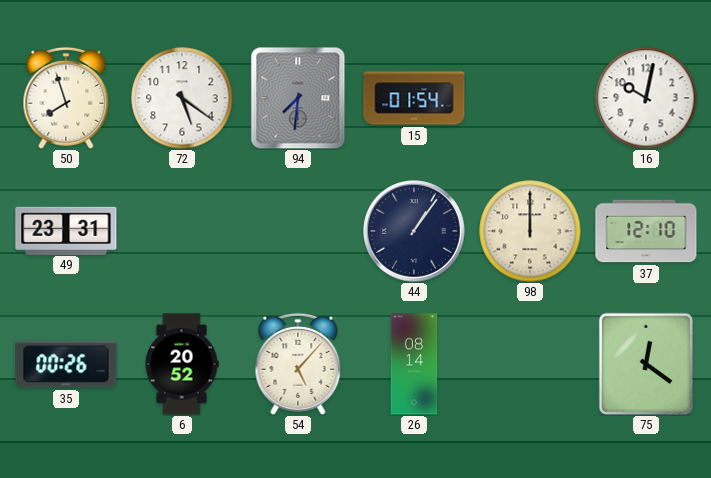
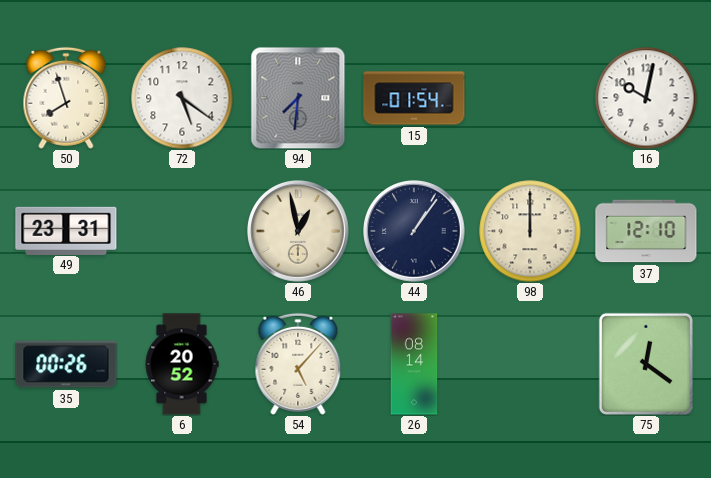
46: none -> 12:58
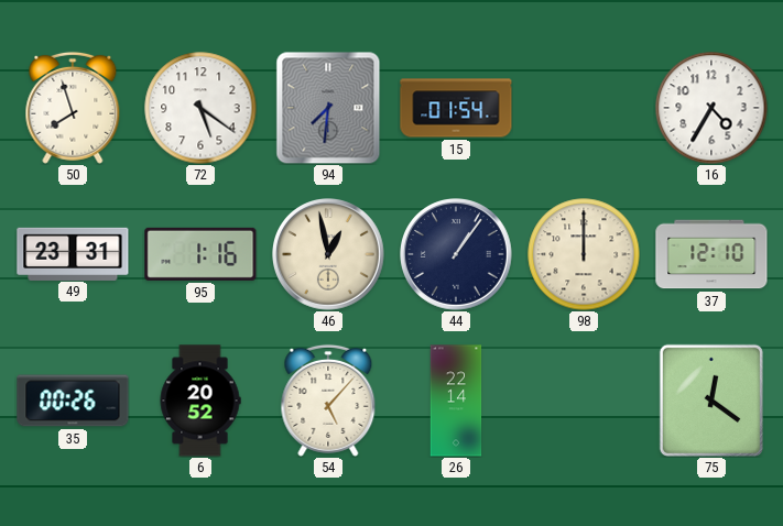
16: 10:02 -> 4:35
95: none -> 1:16
26: 08:14 -> 22:14
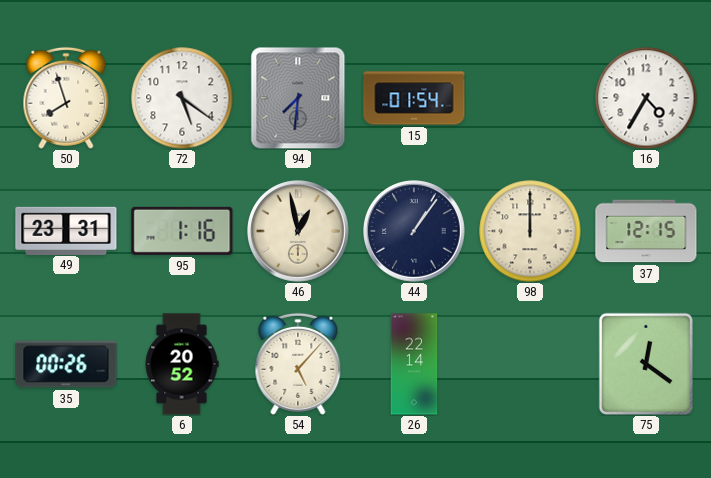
37: 12:10 -> 12:15
